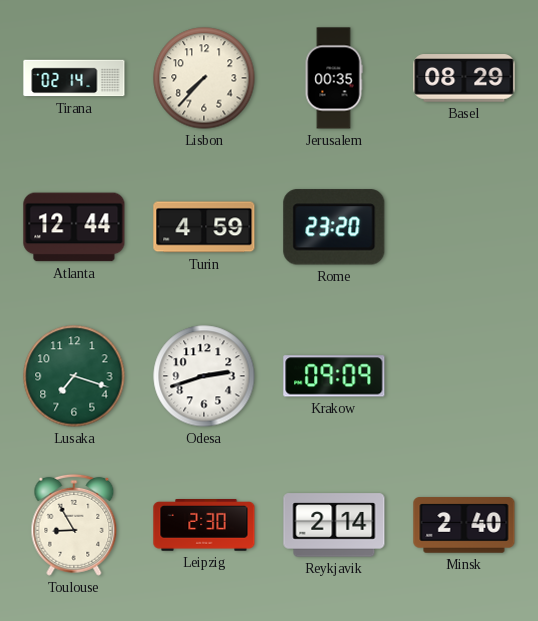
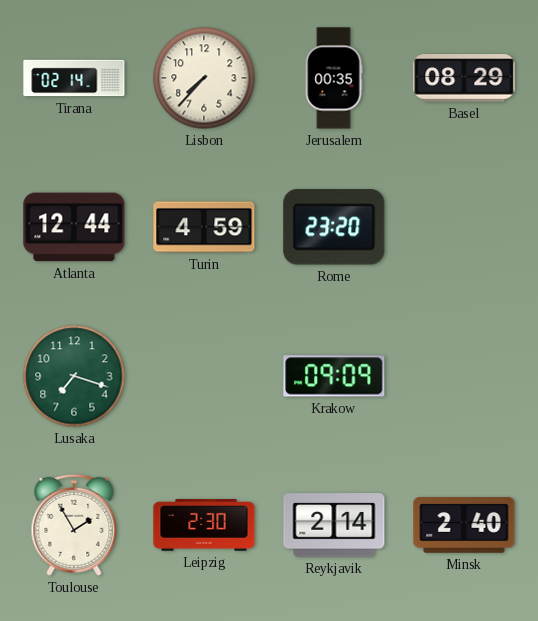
Odesa: 2:42 -> none
Toulouse: 8:55 -> 1:55
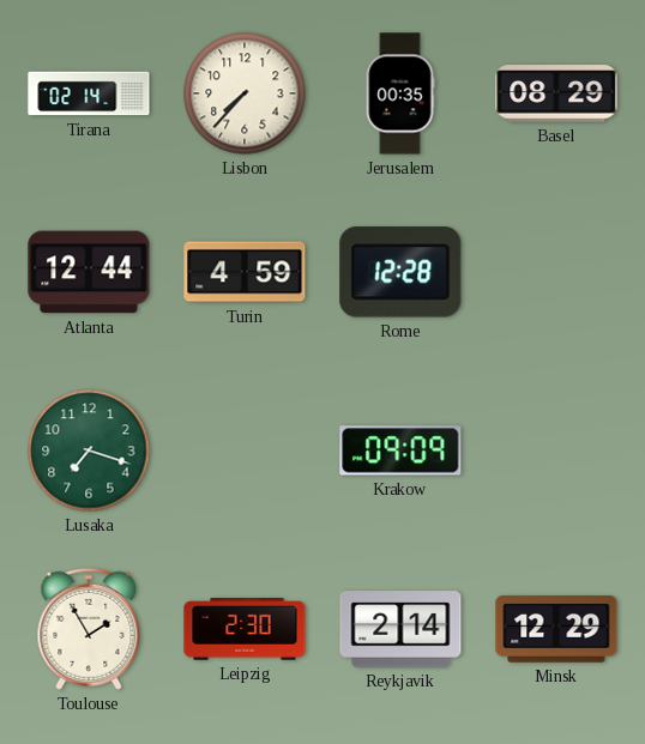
Rome: 23:20 -> 12:28
Minsk: 2:40 -> 12:29
